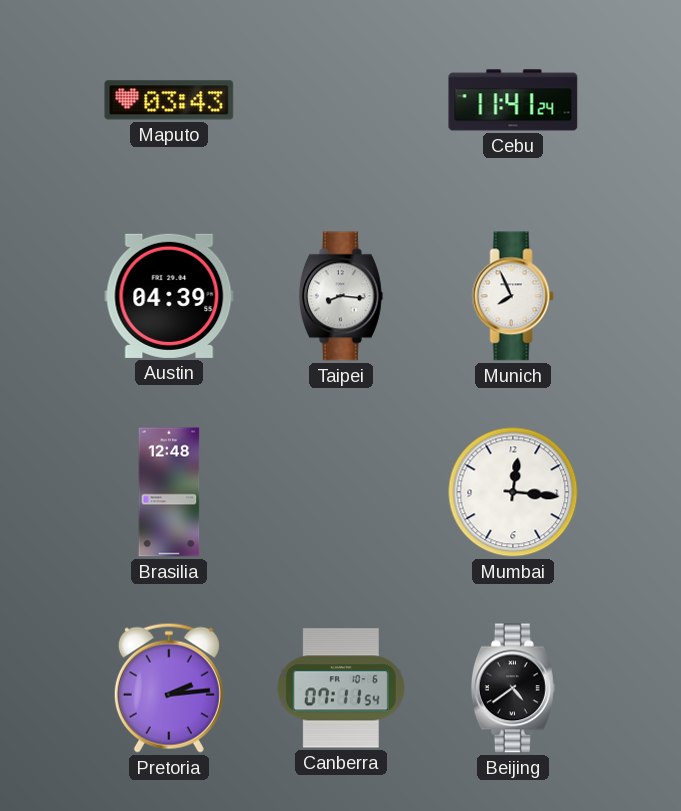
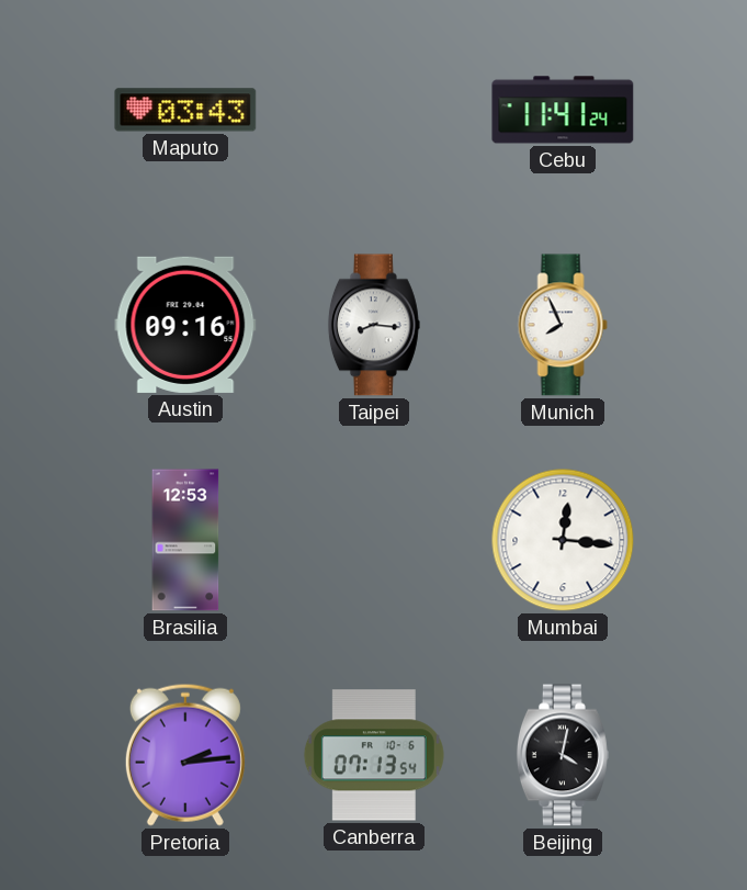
Austin: 04:39 -> 09:16
Brasilia: 12:48 -> 12:53
Canberra: 07:11 -> 07:13
Beijing: 4:39 -> 4:02
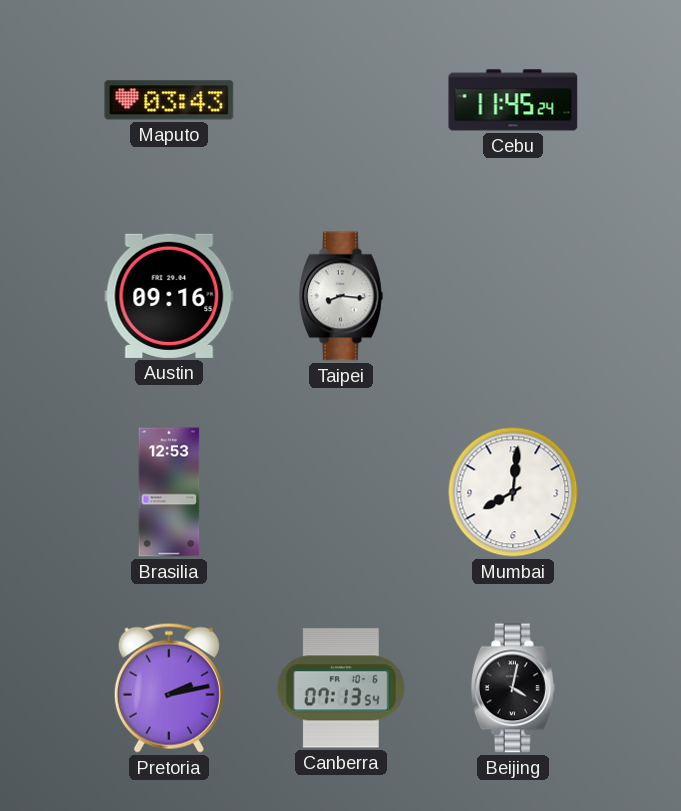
Cebu: 11:41 -> 11:45
Munich: 7:56 -> none
Mumbai: 12:16 -> 8:01
Pretoria: 2:14 -> 2:13
